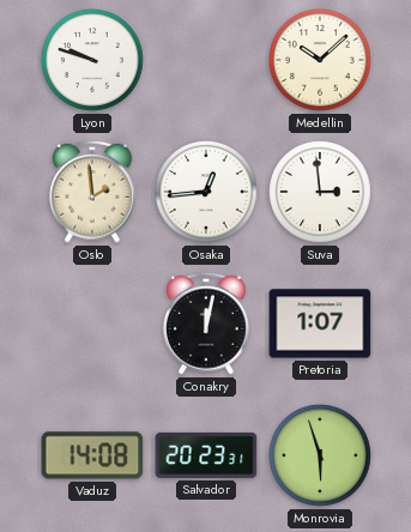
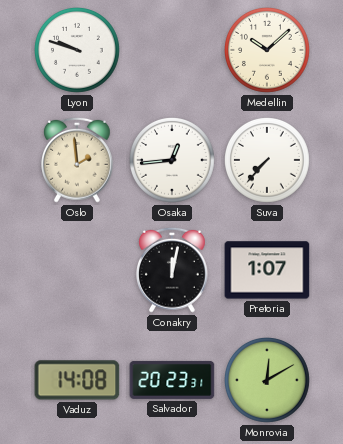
Suva: 2:59 -> 7:37
Monrovia: 5:57 -> 12:10
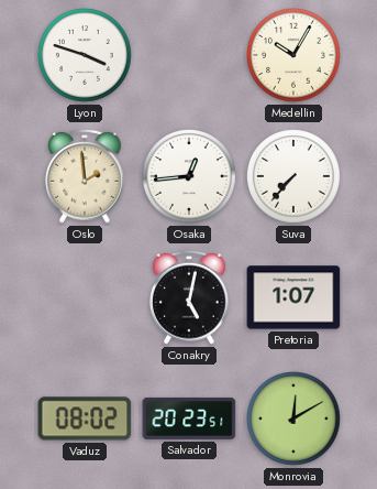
Lyon: 9:48 -> 3:48
Medellin: 10:08 -> 10:05
Conakry: 12:02 -> 5:02
Vaduz: 14:08 -> 08:02
Salvador: 20:23:31 -> 20:23:51
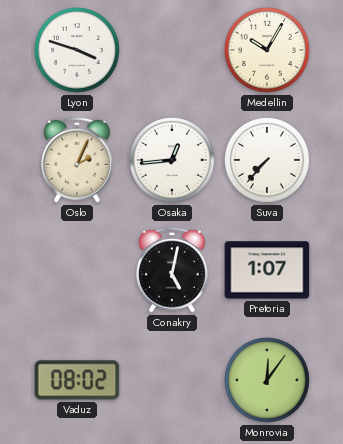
Oslo: 1:59 -> 2:04
Salvador: 20:23 -> none
Monrovia: 12:10 -> 12:06
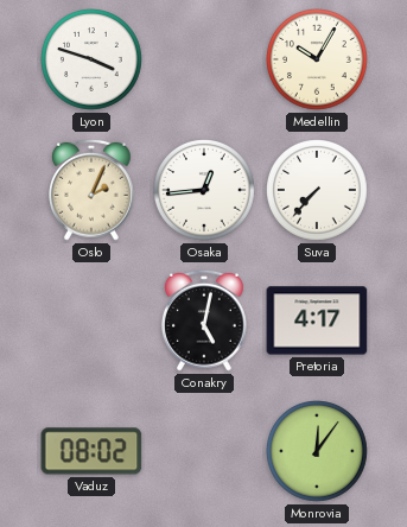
Pretoria: 1:07 -> 4:17
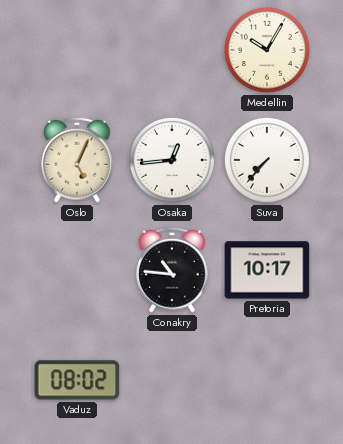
Lyon: 3:48 -> none
Oslo: 2:04 -> 5:04
Conakry: 5:02 -> 10:46
Pretoria: 4:17 -> 10:17
Monrovia: 12:06 -> none
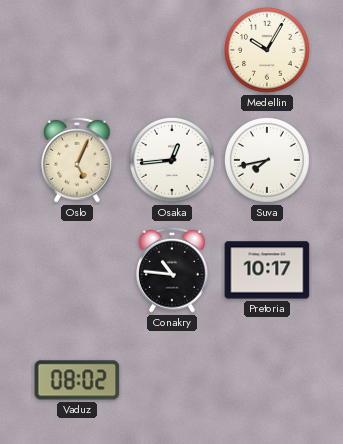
Suva: 7:37 -> 7:43
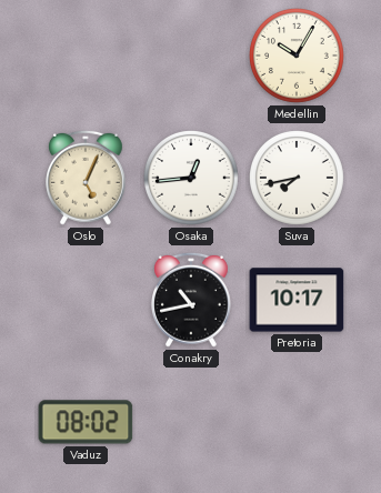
Conakry: 10:46 -> 10:43
